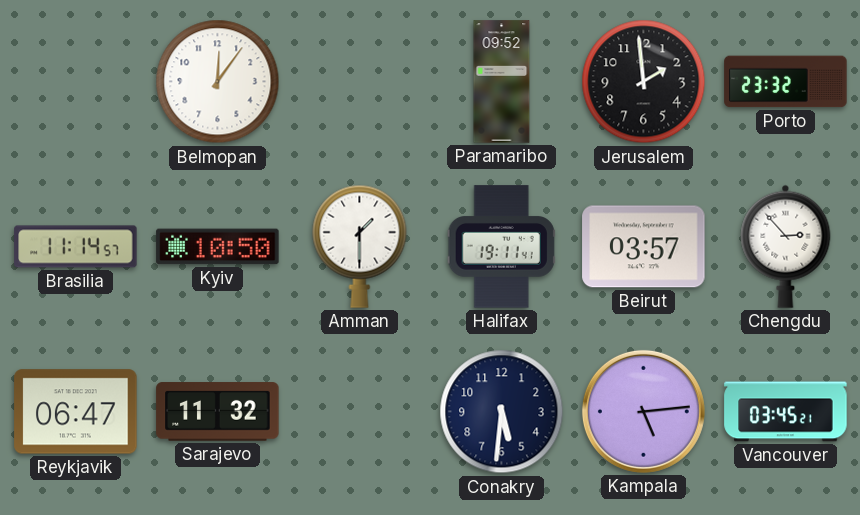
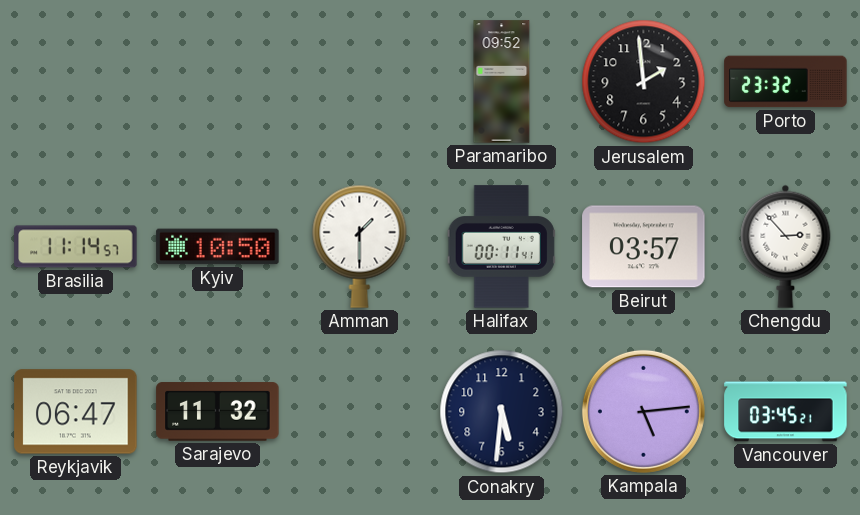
Belmopan: 12:06 -> none
Halifax: 19:11 -> 00:11
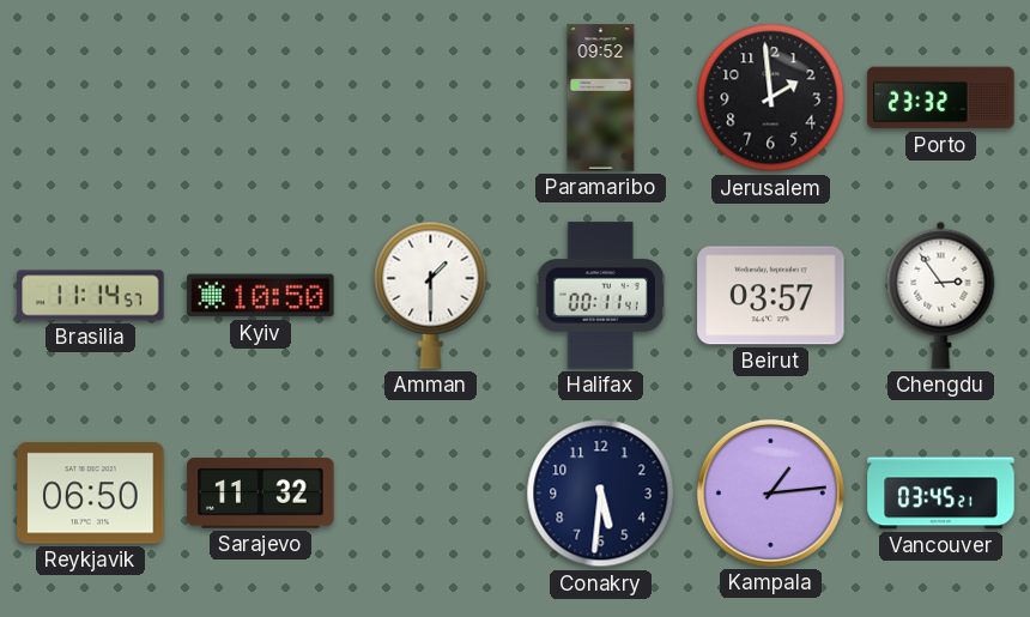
Chengdu: 2:53 -> 2:54
Reykjavik: 06:47 -> 06:50
Kampala: 5:14 -> 1:14
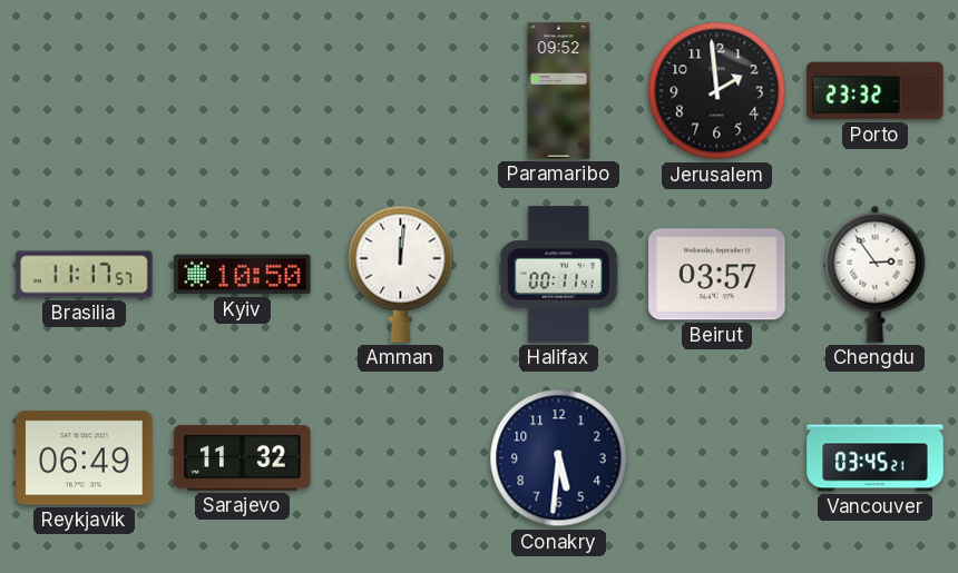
Brasilia: 11:14 -> 11:17
Amman: 1:30 -> 12:01
Reykjavik: 06:50 -> 06:49
Kampala: 1:14 -> none
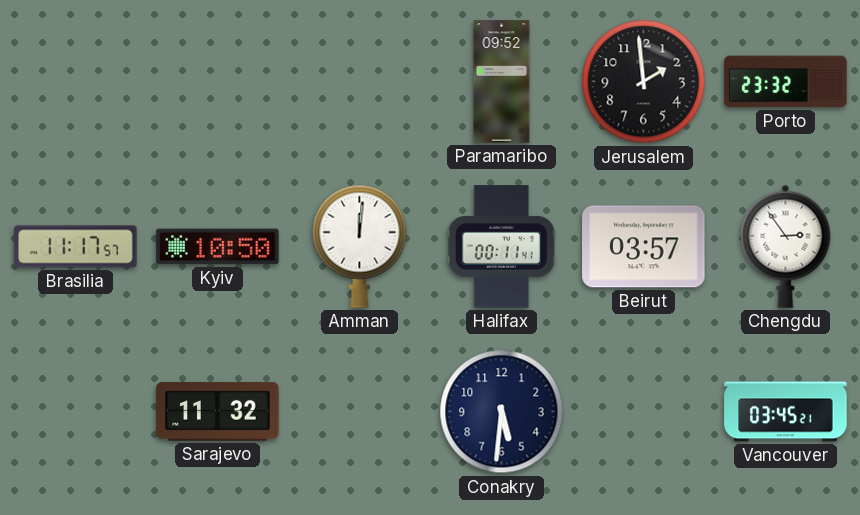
Reykjavik: 06:49 -> none
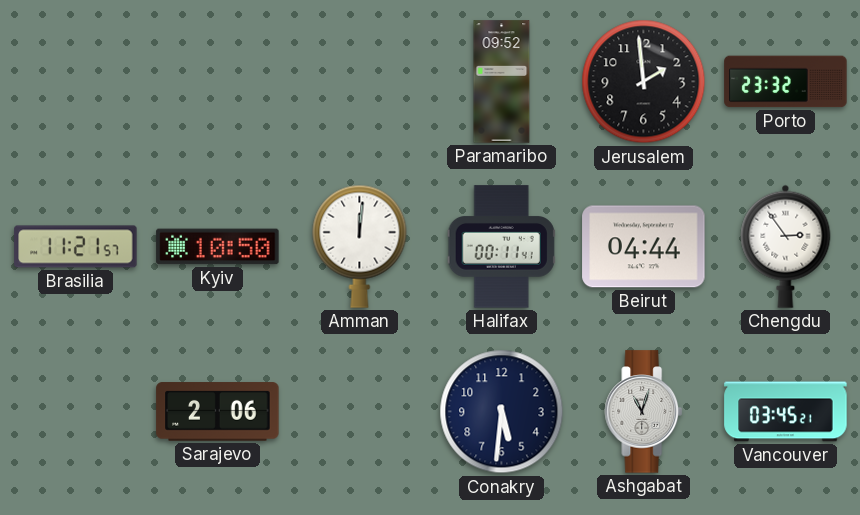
Brasilia: 11:17 -> 11:21
Beirut: 03:57 -> 04:44
Sarajevo: 11:32 -> 2:06
Ashgabat: none -> 11:03
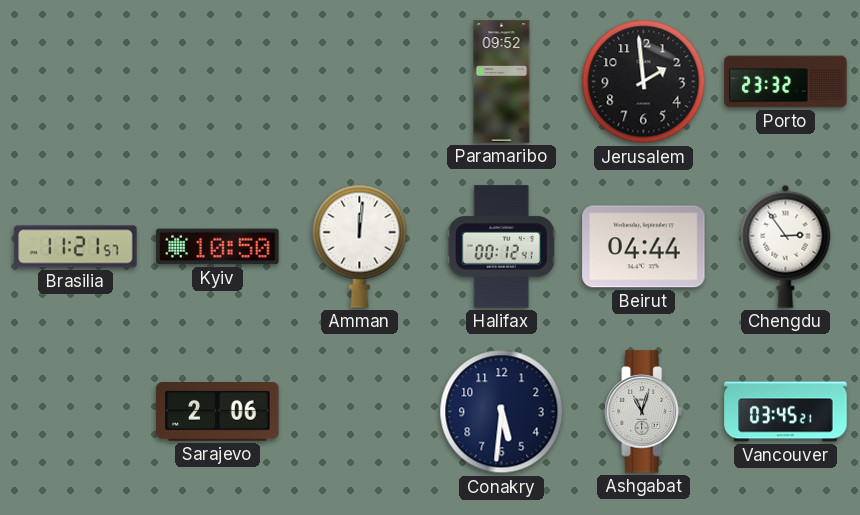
Halifax: 00:11 -> 00:12
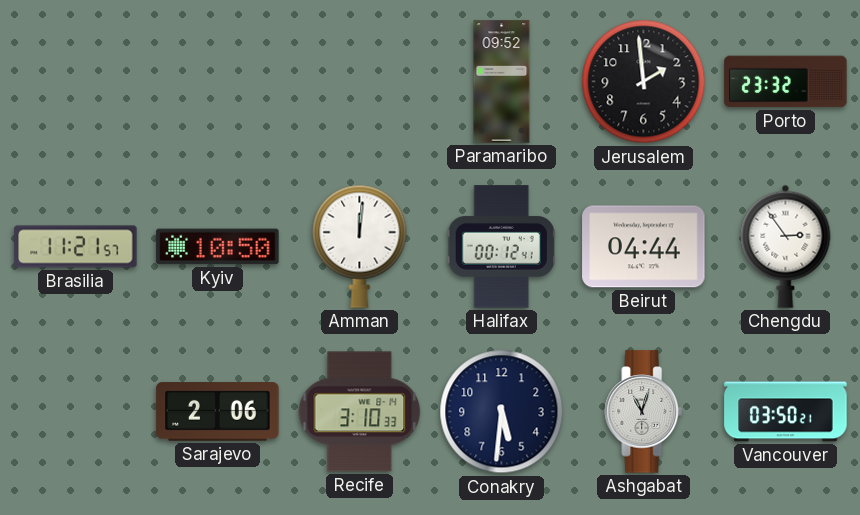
Recife: none -> 3:10
Vancouver: 03:45 -> 03:50
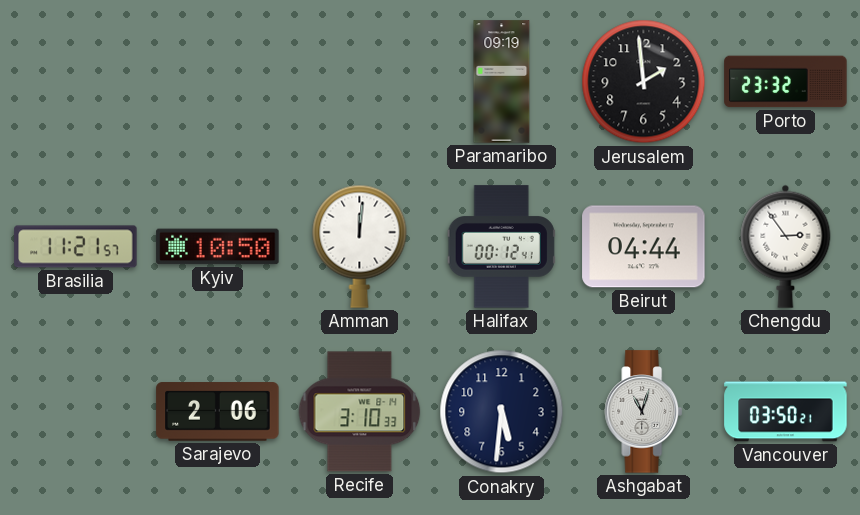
Paramaribo: 09:52 -> 09:19
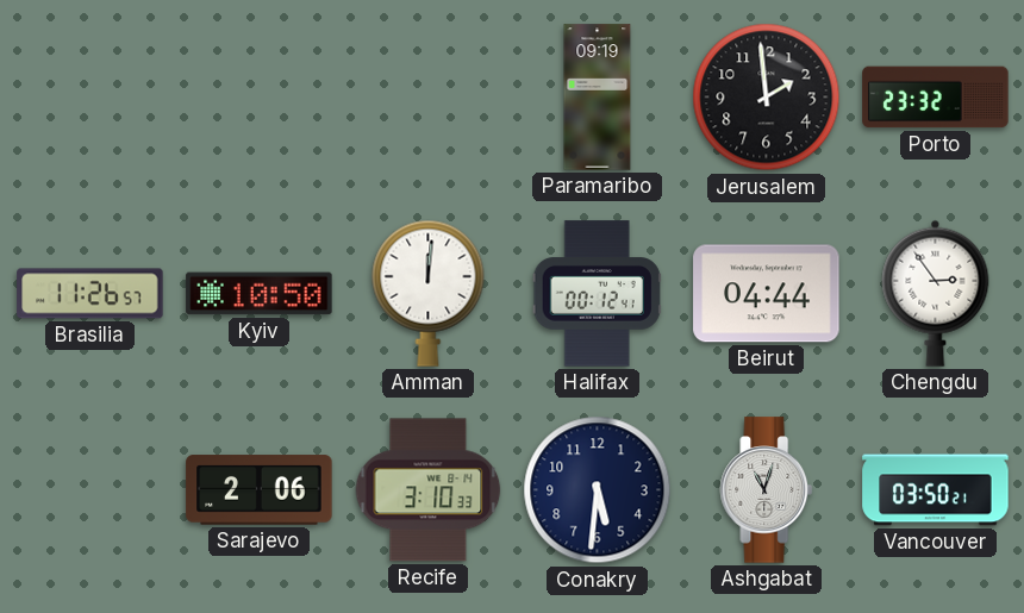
Brasilia: 11:21 -> 11:26
